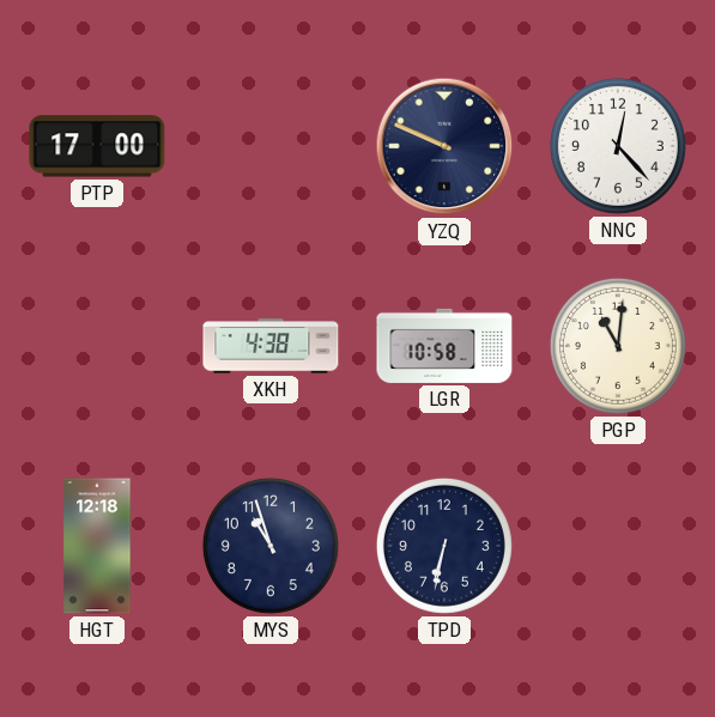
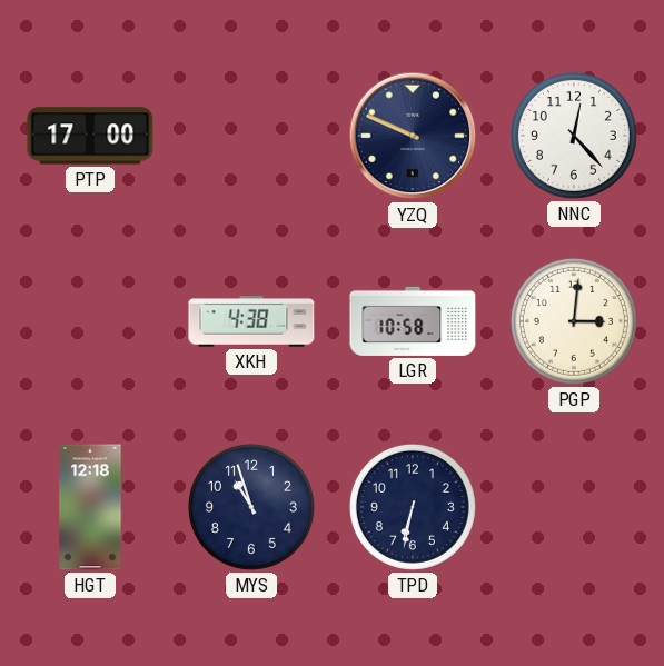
PGP: 11:01 -> 3:01
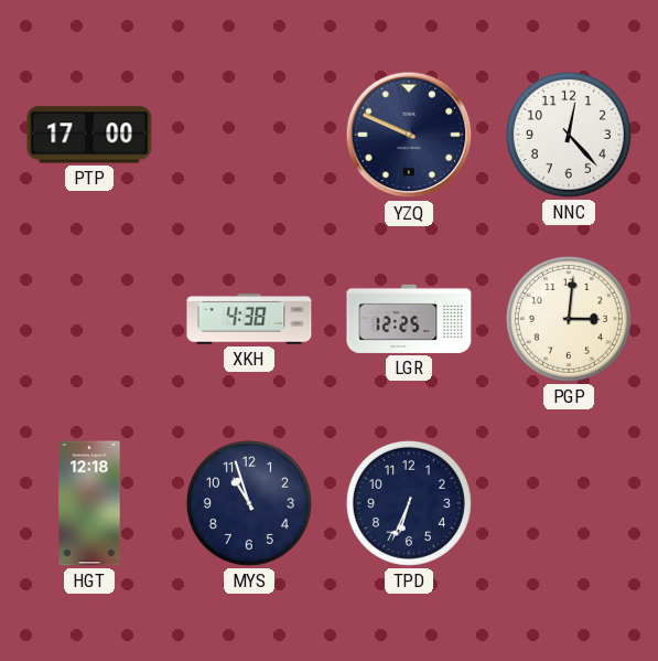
LGR: 10:58 -> 12:25
TPD: 6:32 -> 6:34
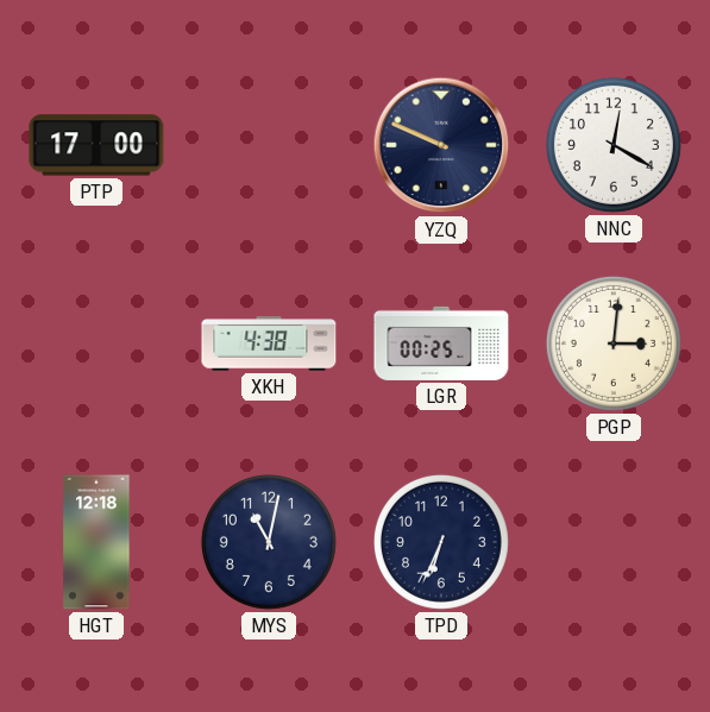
NNC: 12:23 -> 12:20
LGR: 12:25 -> 00:25
MYS: 10:57 -> 11:02
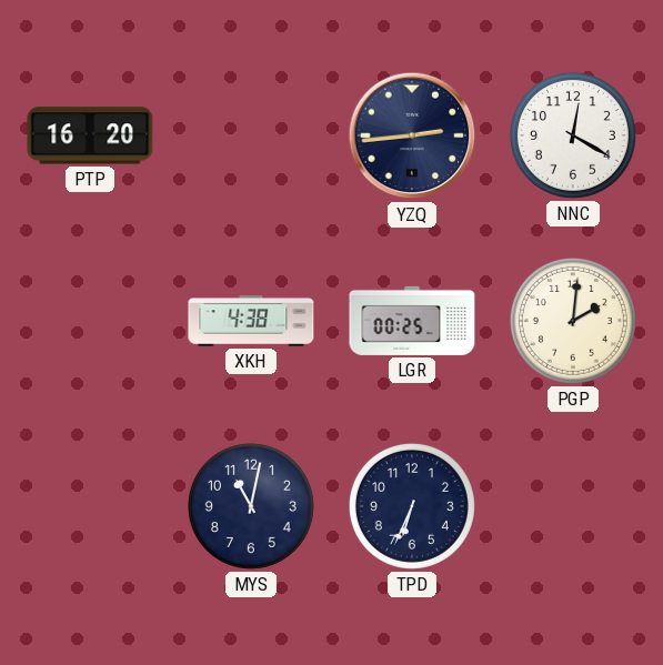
PTP: 17:00 -> 16:20
YZQ: 9:49 -> 2:44
PGP: 3:01 -> 2:01
HGT: 12:18 -> none
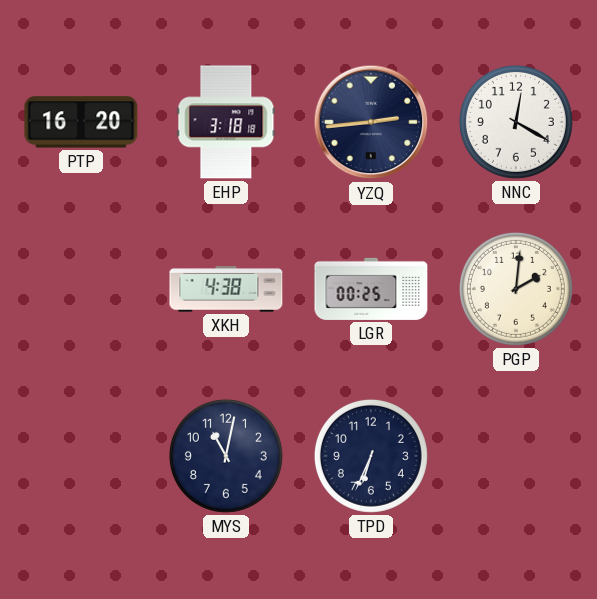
EHP: none -> 3:18
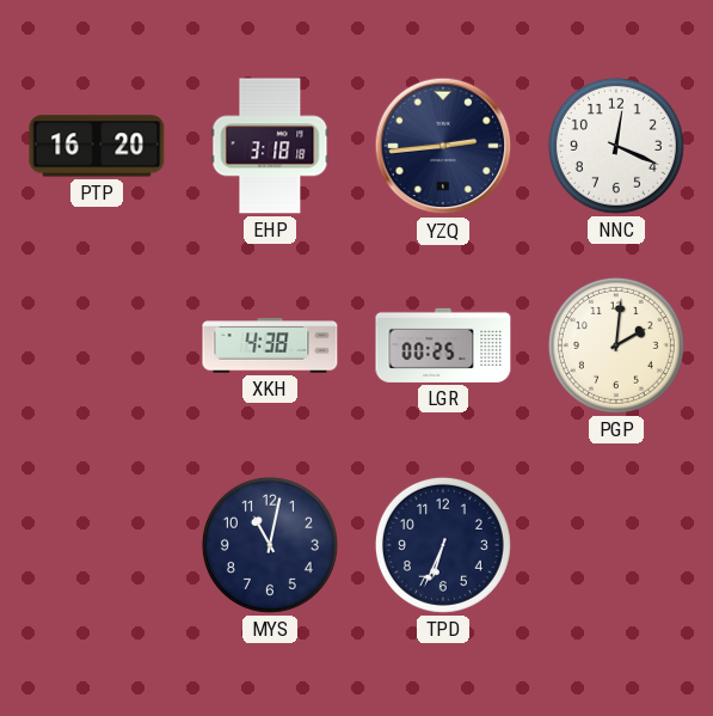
NNC: 12:20 -> 12:19
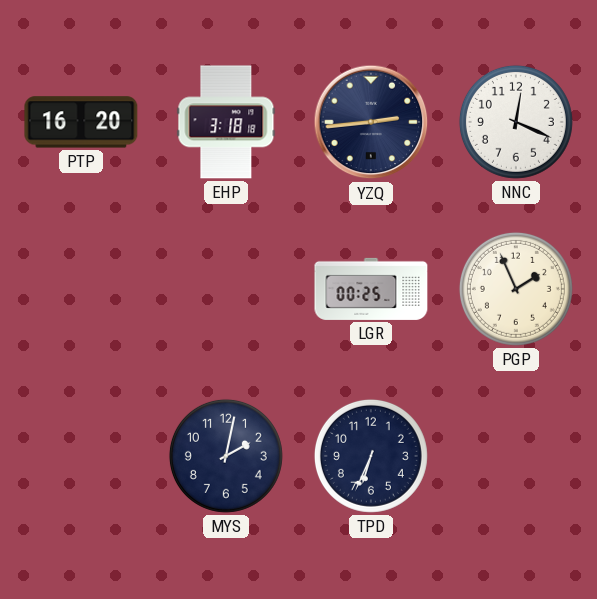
XKH: 4:38 -> none
PGP: 2:01 -> 1:56
MYS: 11:02 -> 2:02
